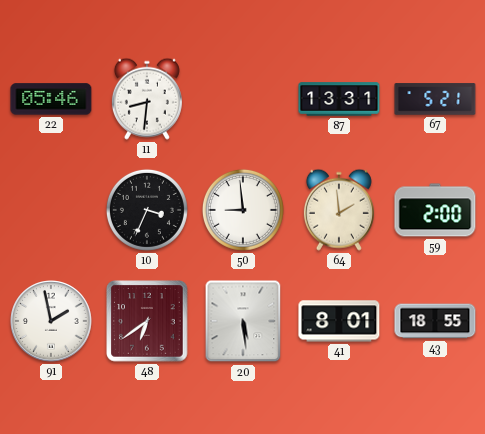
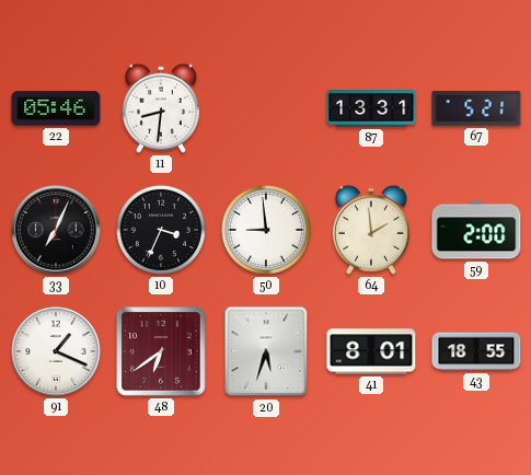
33: none -> 7:04
91: 1:58 -> 1:19
20: 5:29 -> 5:33
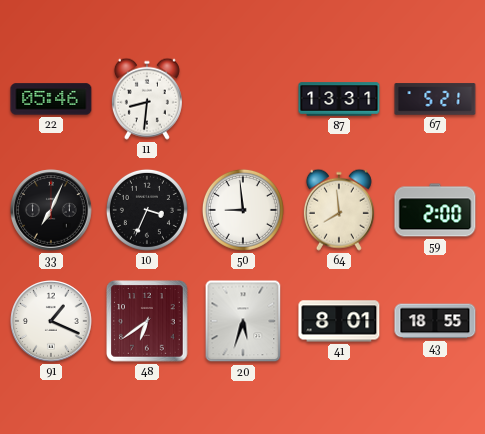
64: 1:59 -> 7:59
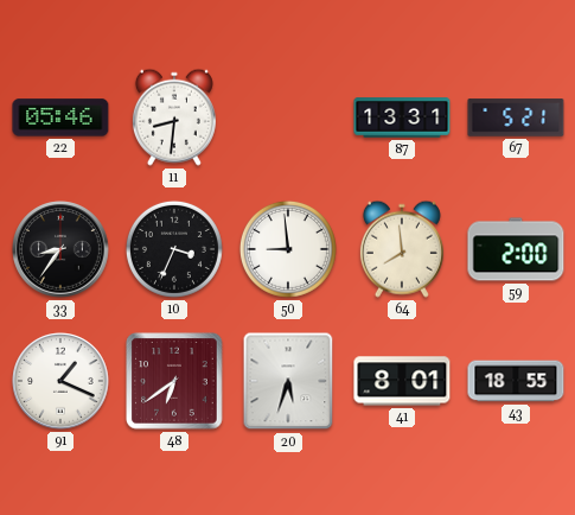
33: 7:04 -> 8:36
